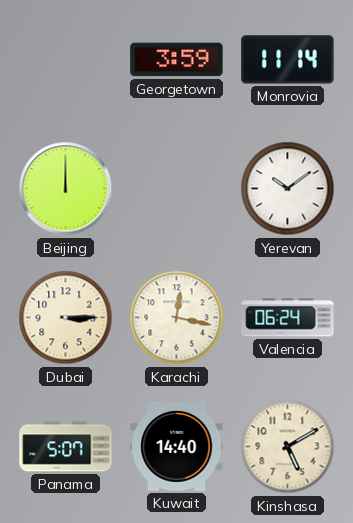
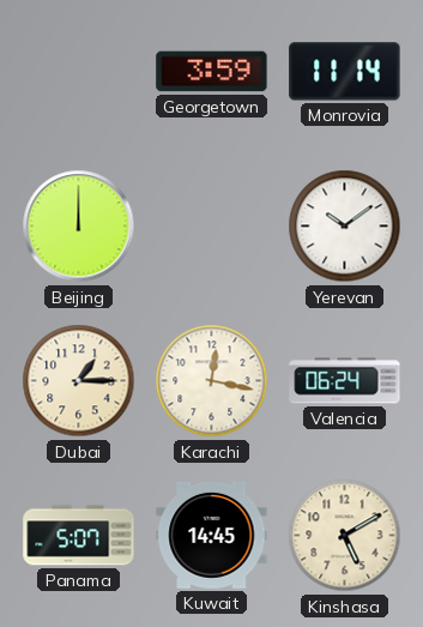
Dubai: 3:15 -> 1:15
Kuwait: 14:40 -> 14:45
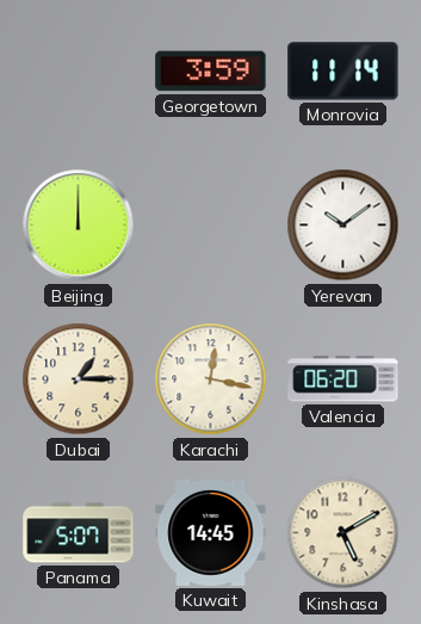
Valencia: 06:24 -> 06:20
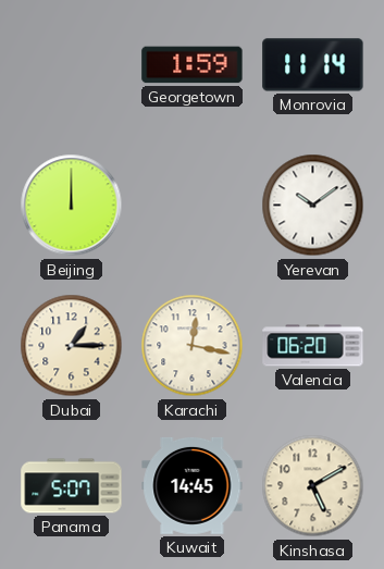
Georgetown: 3:59 -> 1:59
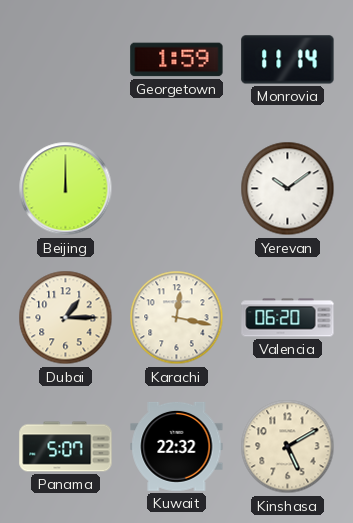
Kuwait: 14:45 -> 22:32
